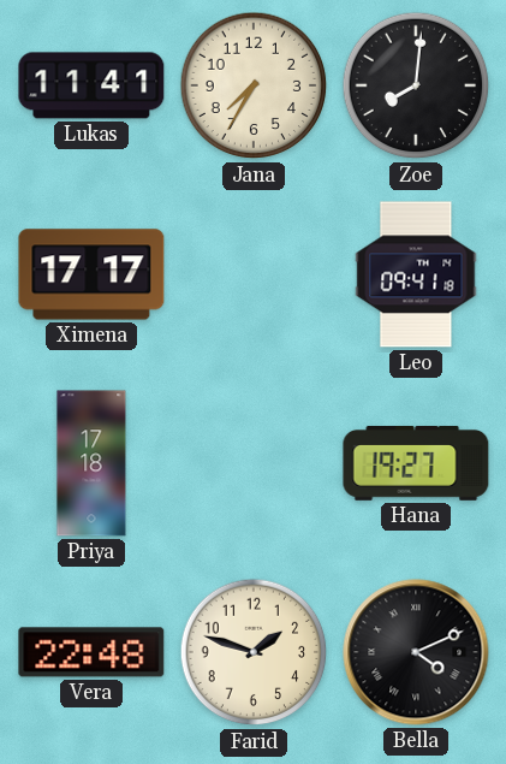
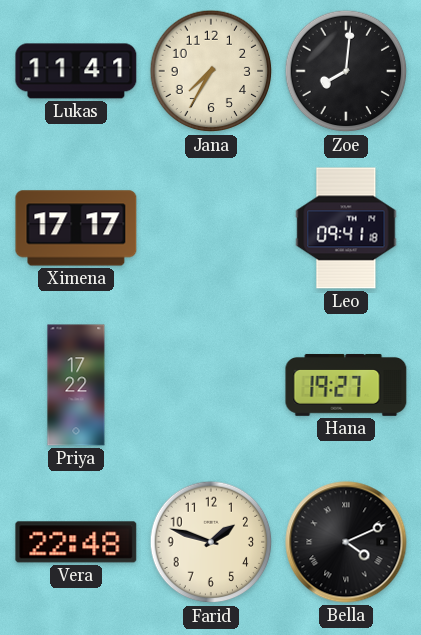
Priya: 17:18 -> 17:22
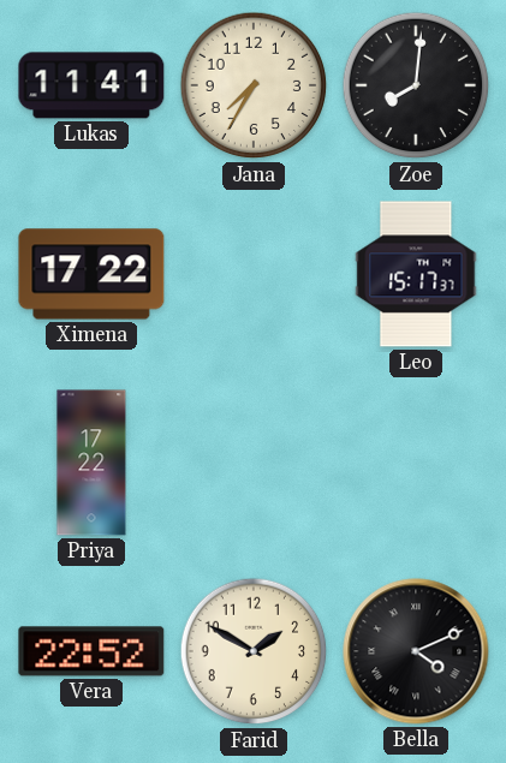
Ximena: 17:17 -> 17:22
Leo: 09:41 -> 15:17
Hana: 19:27 -> none
Vera: 22:48 -> 22:52
Farid: 1:48 -> 1:50
